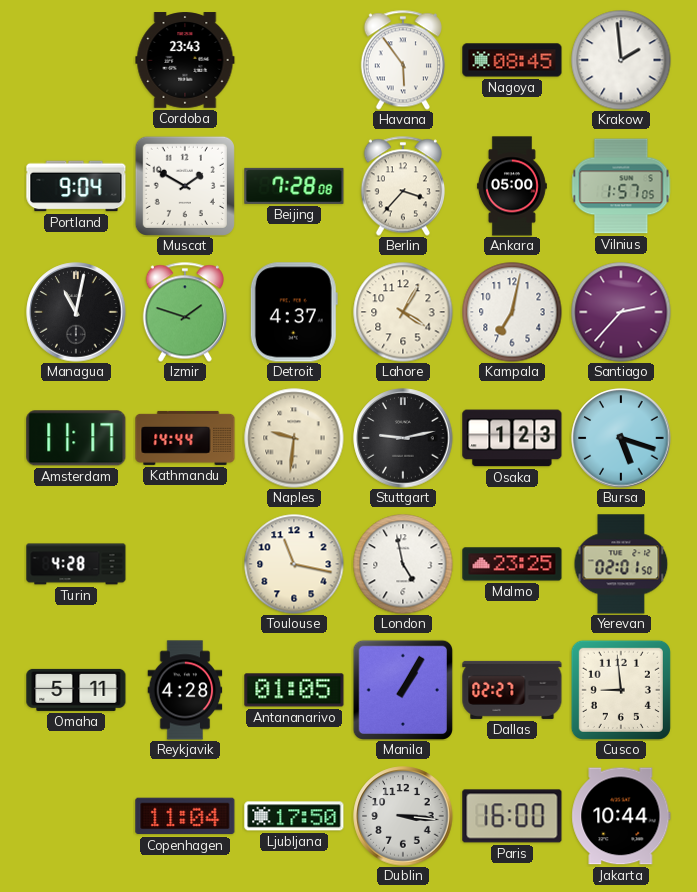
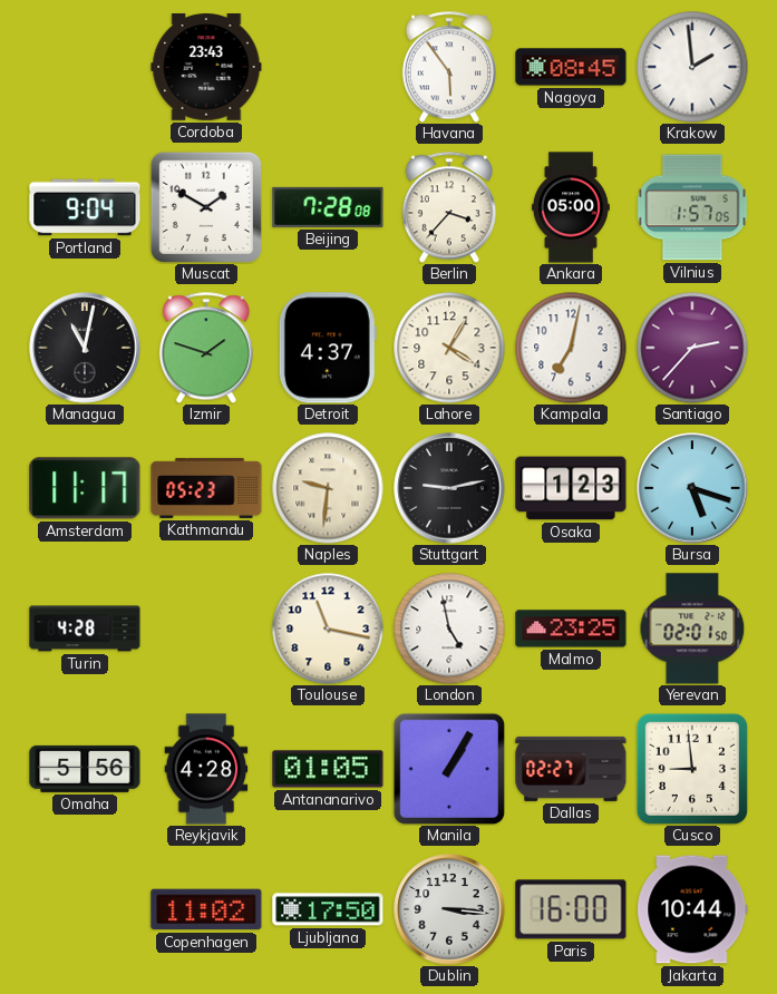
Kathmandu: 14:44 -> 05:23
Omaha: 5:11 -> 5:56
Copenhagen: 11:04 -> 11:02
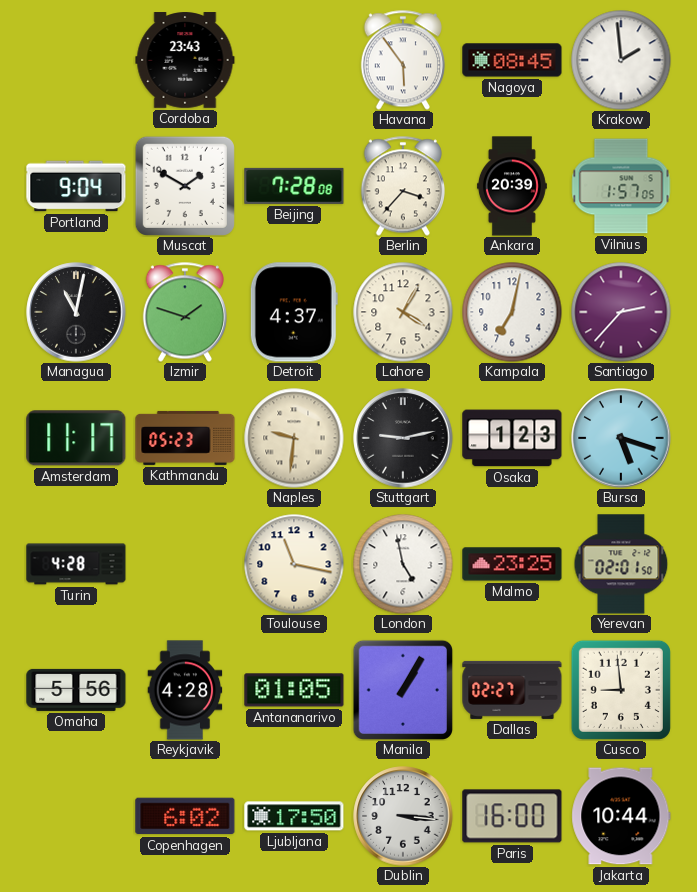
Ankara: 05:00 -> 20:39
Copenhagen: 11:02 -> 6:02
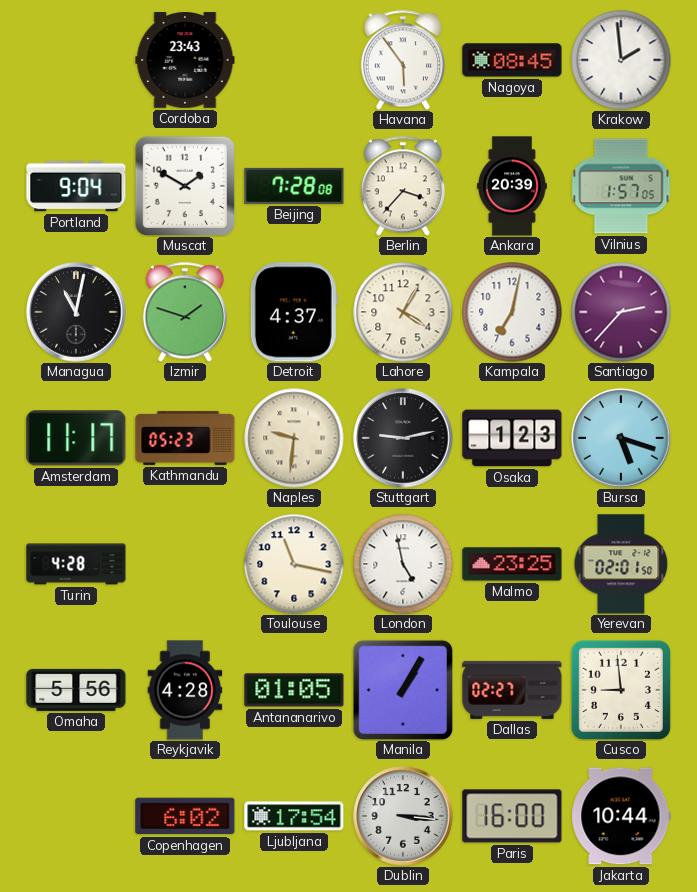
Ljubljana: 17:50 -> 17:54
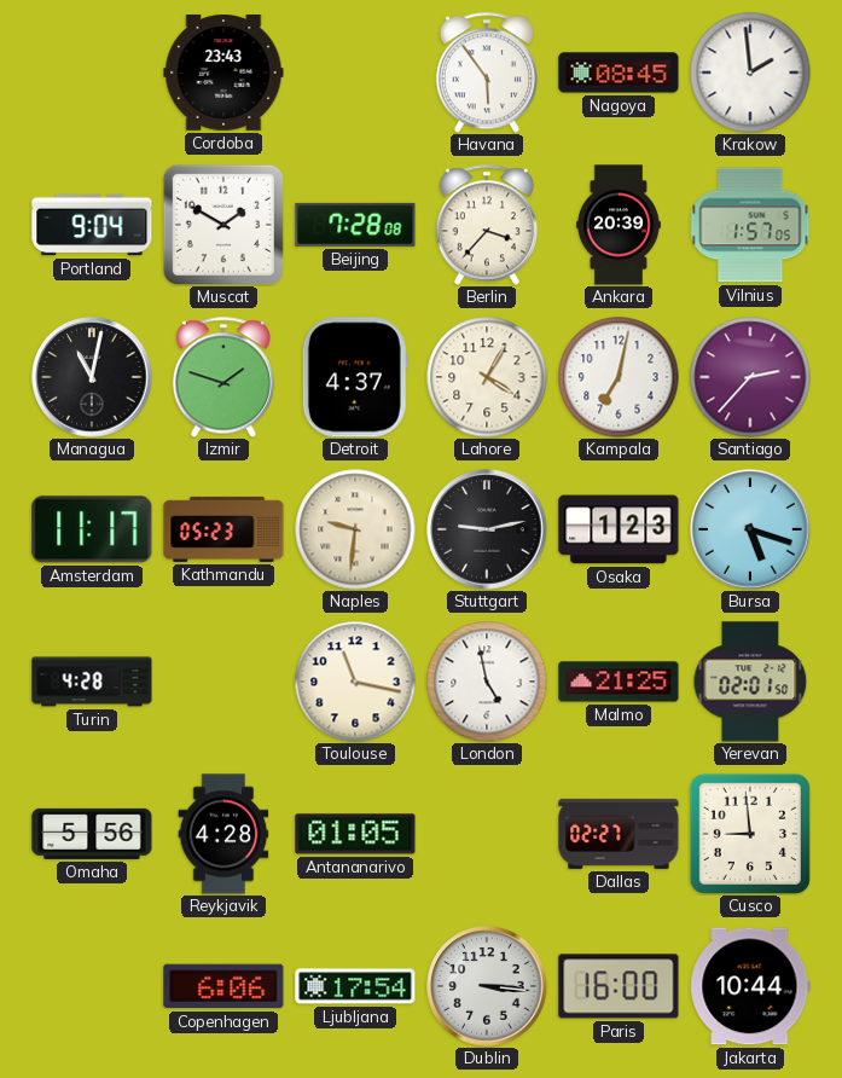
Malmo: 23:25 -> 21:25
Manila: 1:05 -> none
Copenhagen: 6:02 -> 6:06
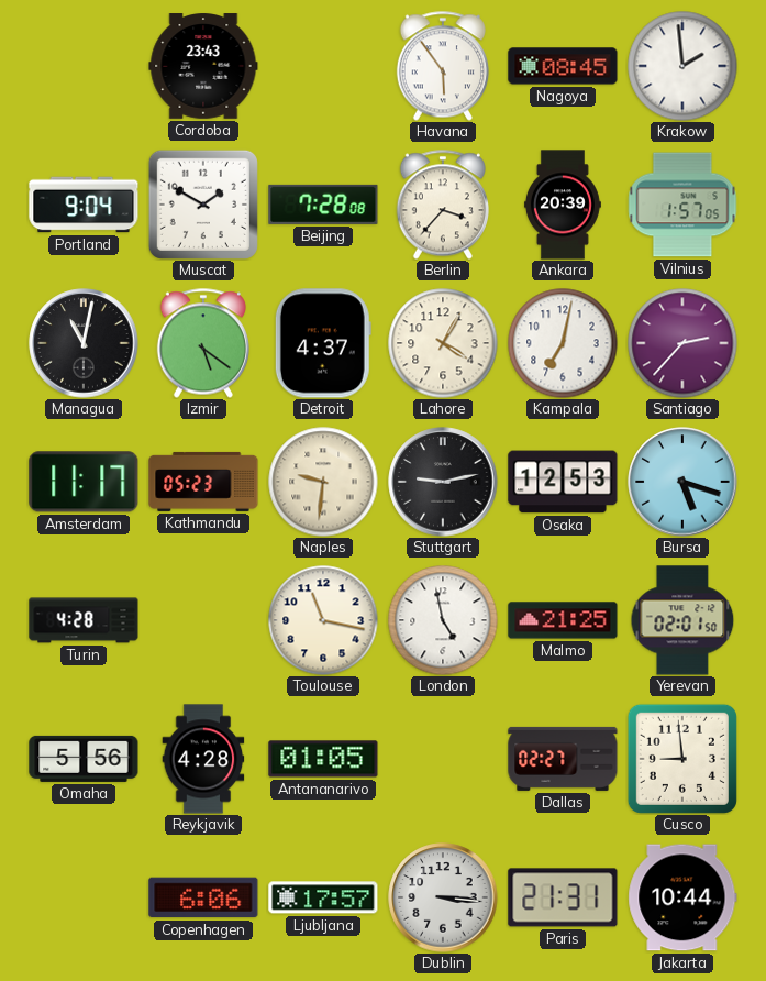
Izmir: 1:48 -> 5:21
Osaka: 1:23 -> 12:53
Ljubljana: 17:54 -> 17:57
Paris: 16:00 -> 21:31
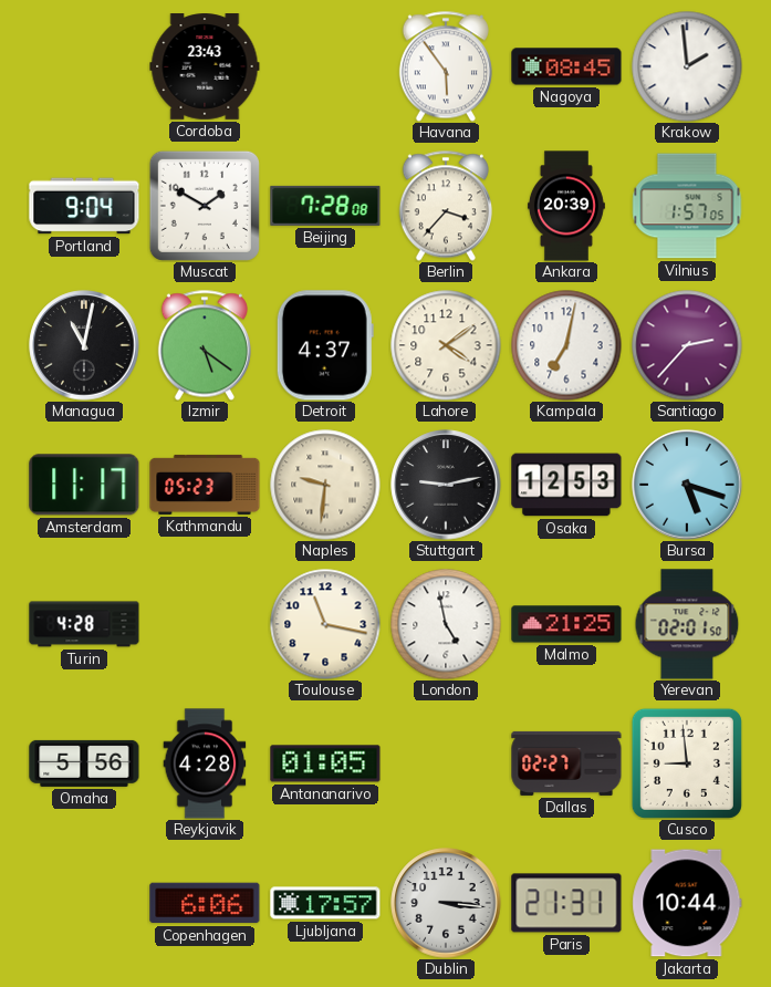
Lahore: 4:05 -> 4:09
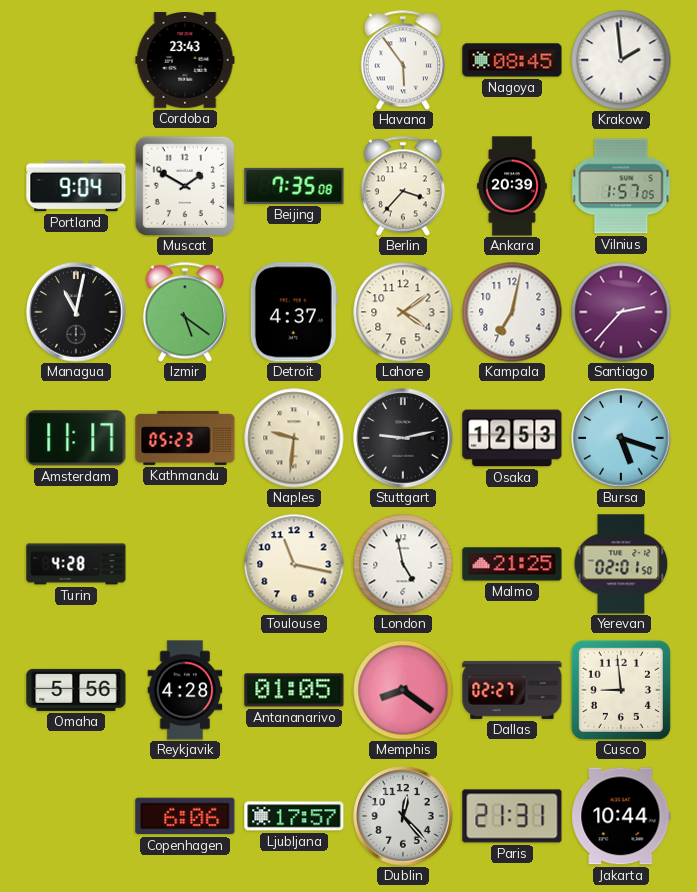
Beijing: 7:28 -> 7:35
Memphis: none -> 8:21
Dublin: 3:16 -> 12:23
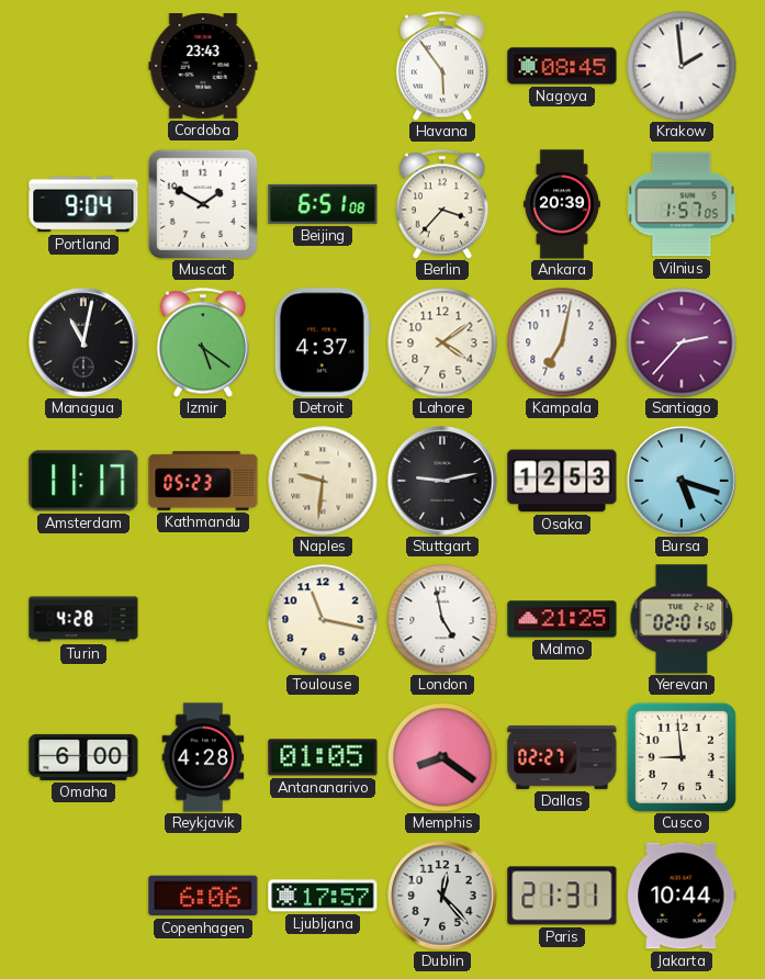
Beijing: 7:35 -> 6:51
Omaha: 5:56 -> 6:00
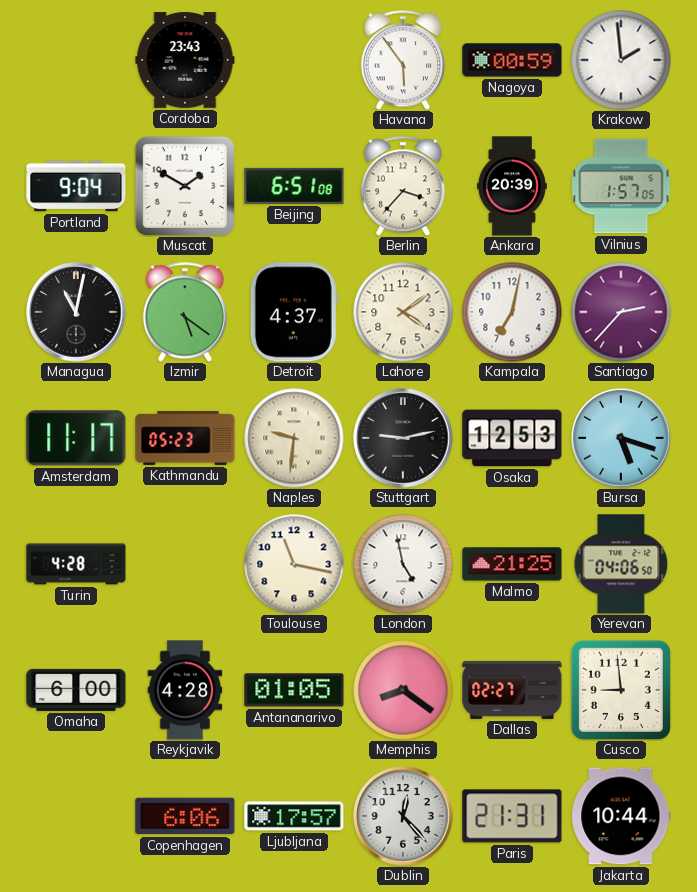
Nagoya: 08:45 -> 00:59
Yerevan: 02:01 -> 04:06
